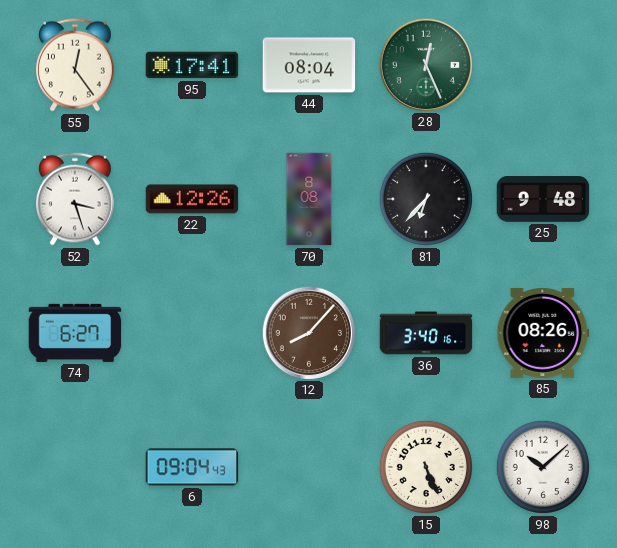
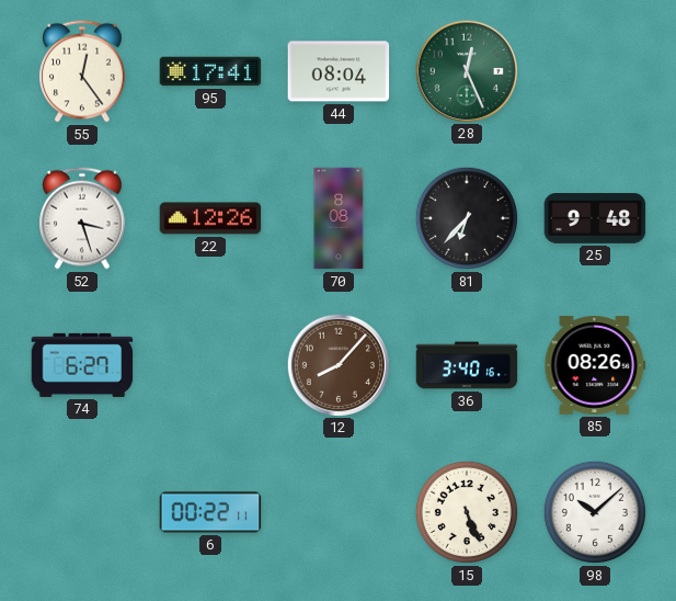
6: 09:04 -> 00:22
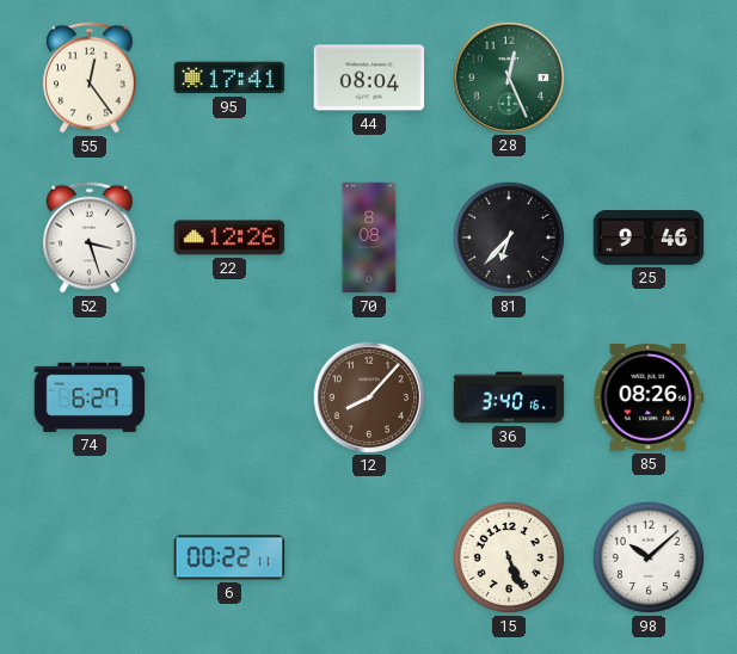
25: 9:48 -> 9:46
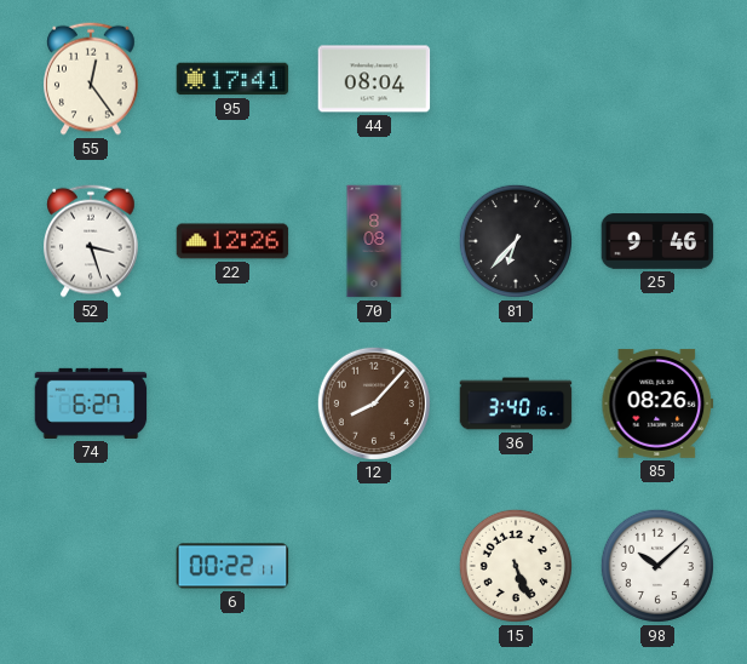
28: 12:26 -> none
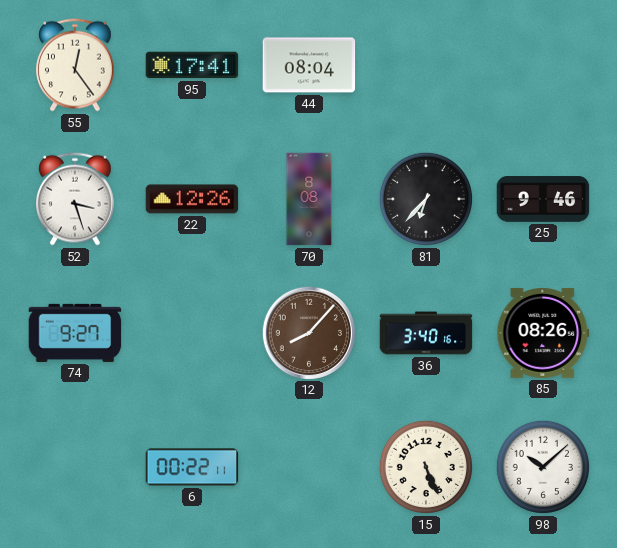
74: 6:27 -> 9:27
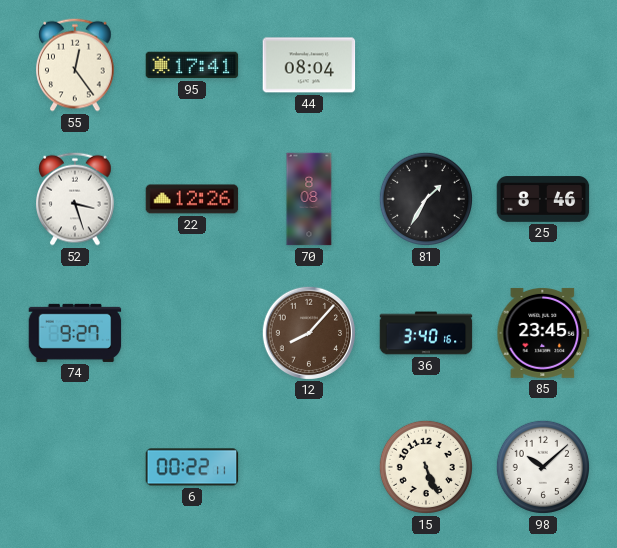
81: 6:37 -> 1:35
25: 9:46 -> 8:46
85: 08:26 -> 23:45
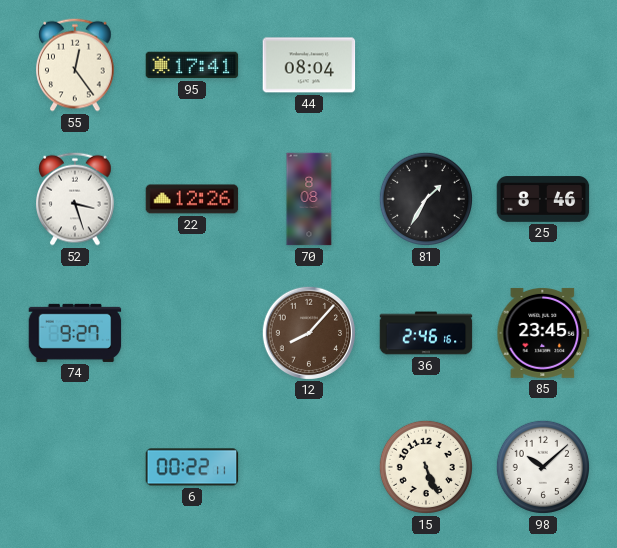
36: 3:40 -> 2:46
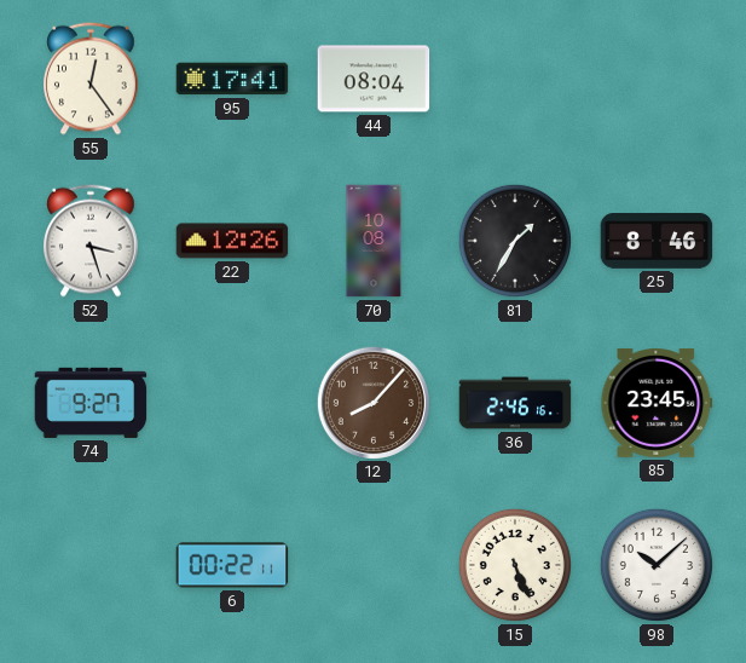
70: 8:08 -> 10:08
